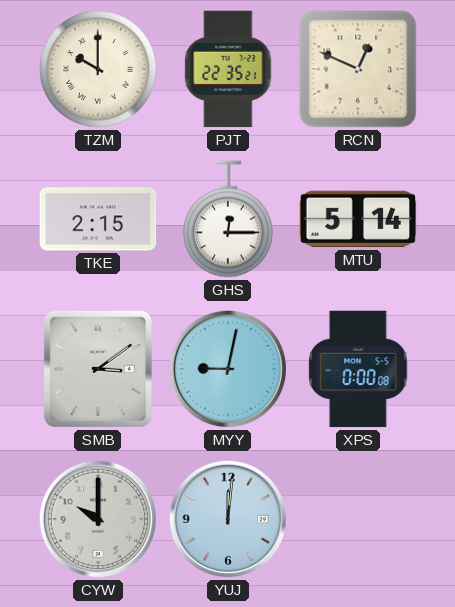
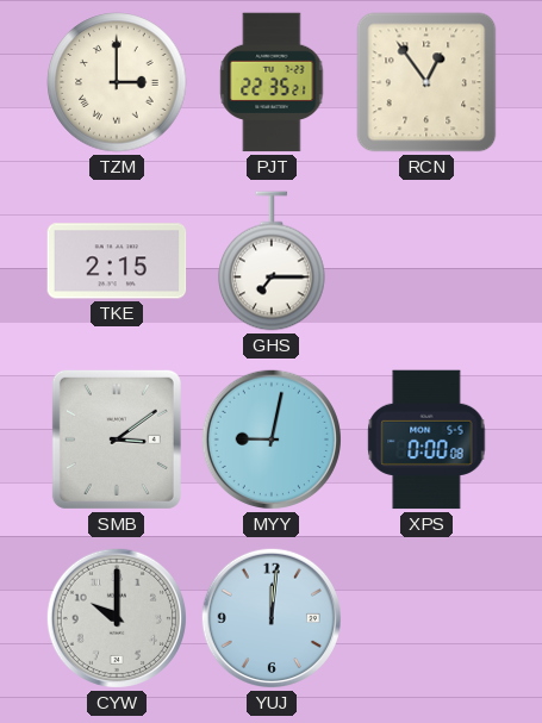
TZM: 10:00 -> 3:00
RCN: 12:49 -> 12:54
GHS: 12:15 -> 7:15
MTU: 5:14 -> none
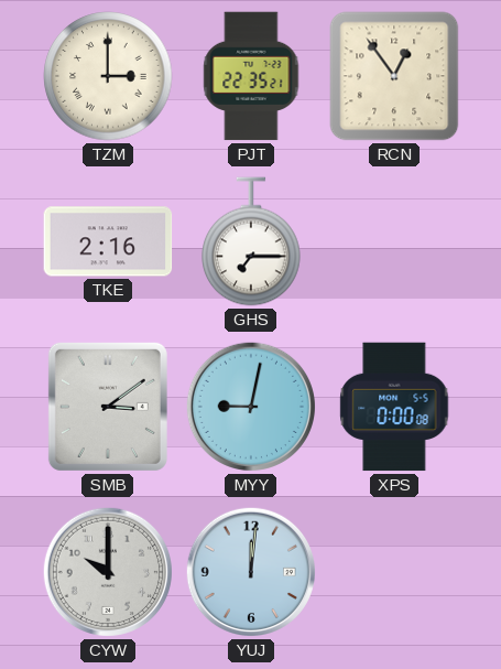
TKE: 2:15 -> 2:16
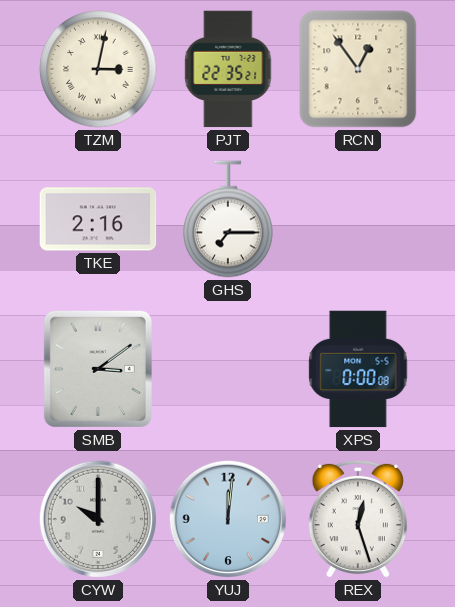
TZM: 3:00 -> 3:02
MYY: 9:02 -> none
REX: none -> 12:27
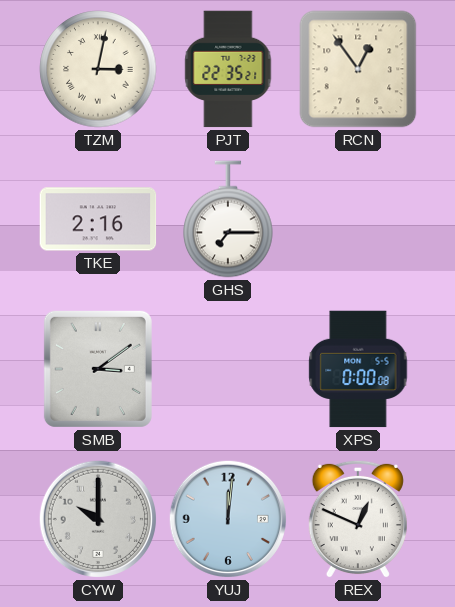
REX: 12:27 -> 12:49
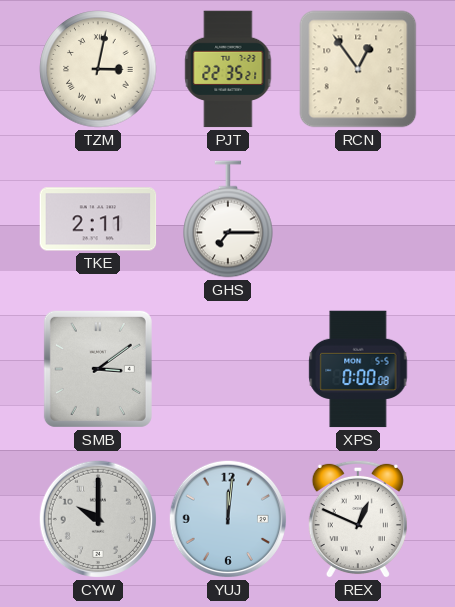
TKE: 2:16 -> 2:11
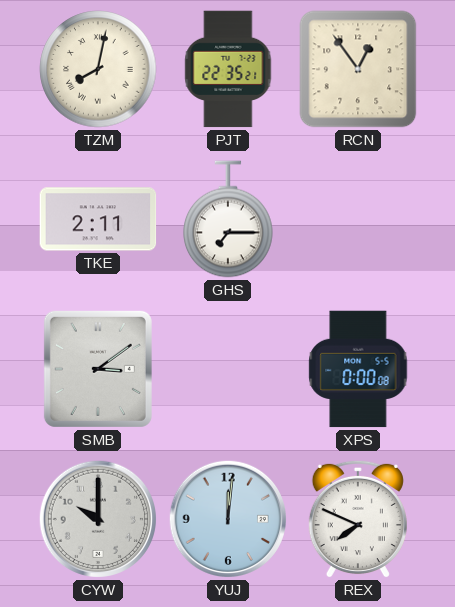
TZM: 3:02 -> 8:02
REX: 12:49 -> 7:49
